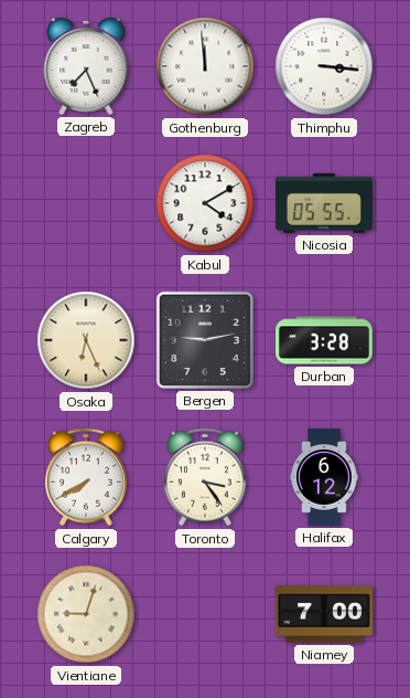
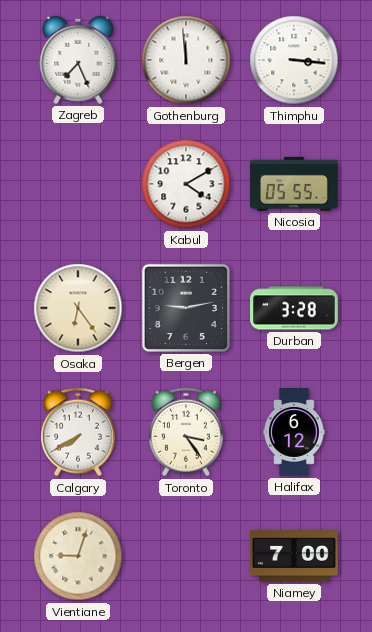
Osaka: 6:26 -> 6:24
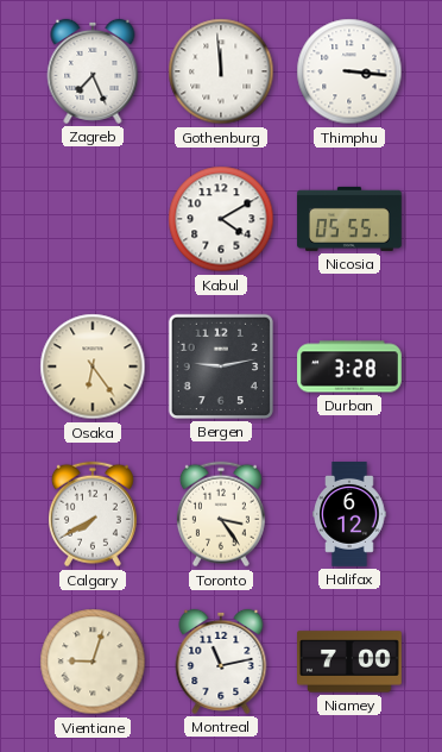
Montreal: none -> 11:13
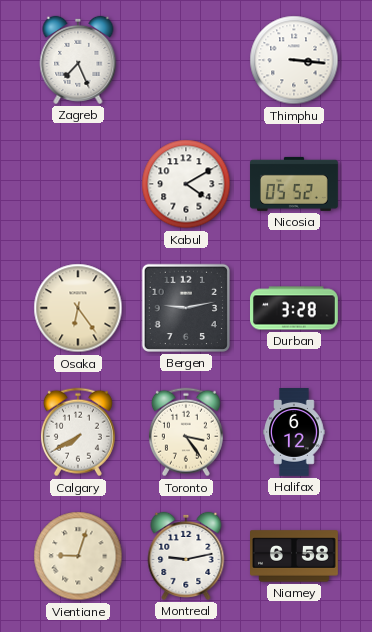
Gothenburg: 11:59 -> none
Nicosia: 05:55 -> 05:52
Montreal: 11:13 -> 9:13
Niamey: 7:00 -> 6:58
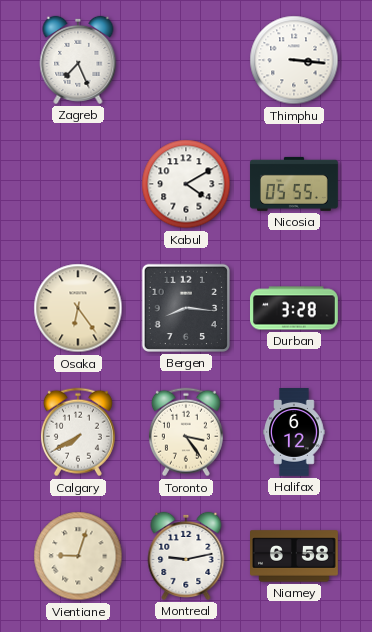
Nicosia: 05:52 -> 05:55
Bergen: 9:13 -> 8:16
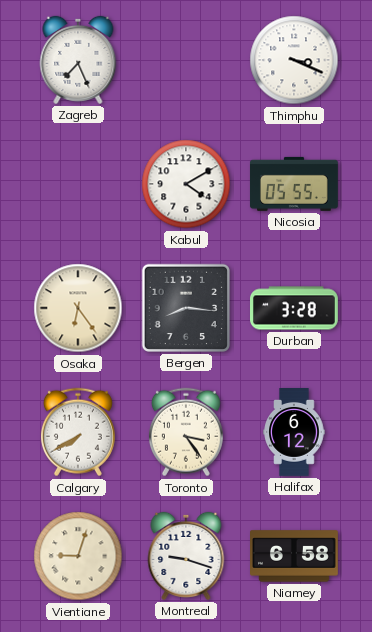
Thimphu: 3:16 -> 3:19
Montreal: 9:13 -> 9:18
